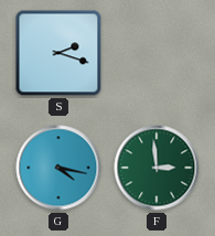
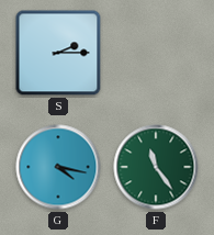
S: 2:18 -> 2:15
F: 2:59 -> 11:24
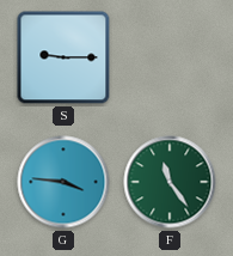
S: 2:15 -> 9:15
G: 4:17 -> 3:46
